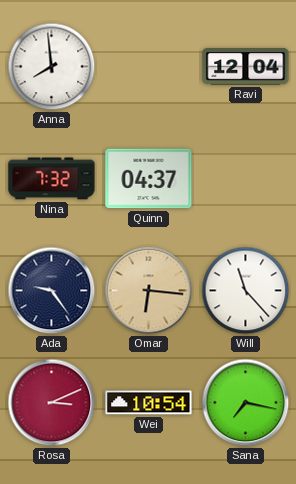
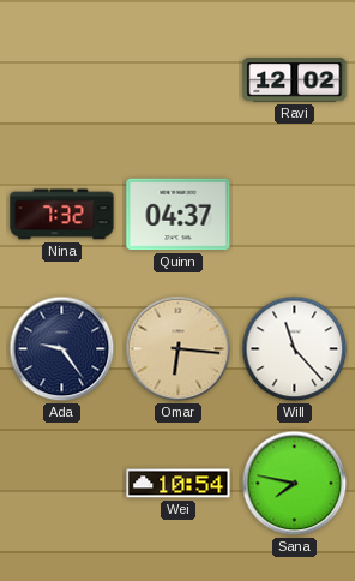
Anna: 7:59 -> none
Ravi: 12:04 -> 12:02
Rosa: 3:11 -> none
Sana: 7:17 -> 7:47
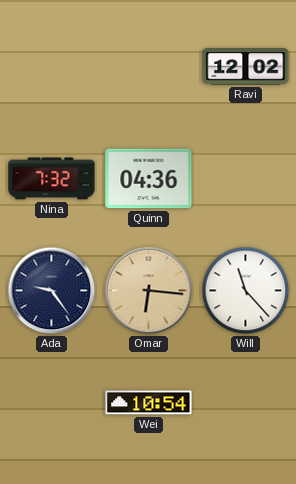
Quinn: 04:37 -> 04:36
Sana: 7:47 -> none
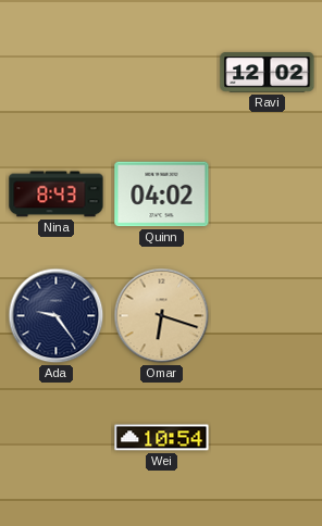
Nina: 7:32 -> 8:43
Quinn: 04:36 -> 04:02
Omar: 6:16 -> 6:18
Will: 11:23 -> none
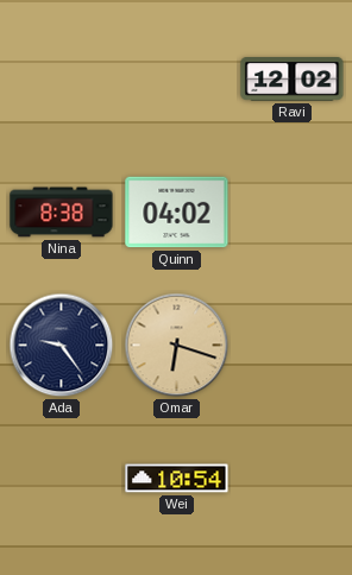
Nina: 8:43 -> 8:38
